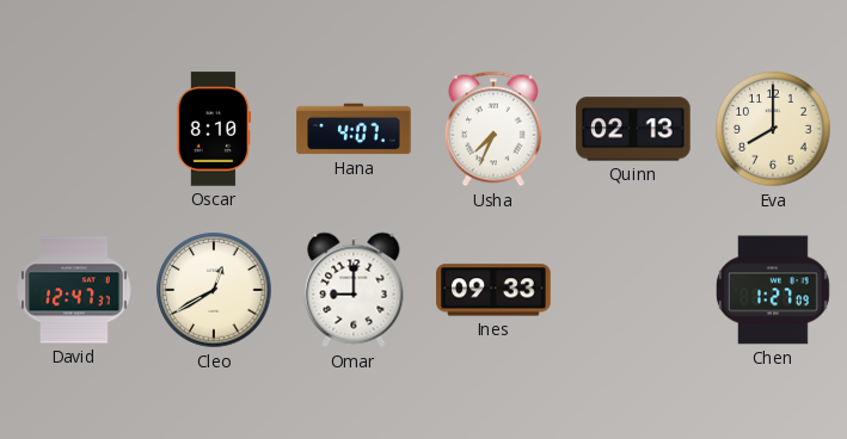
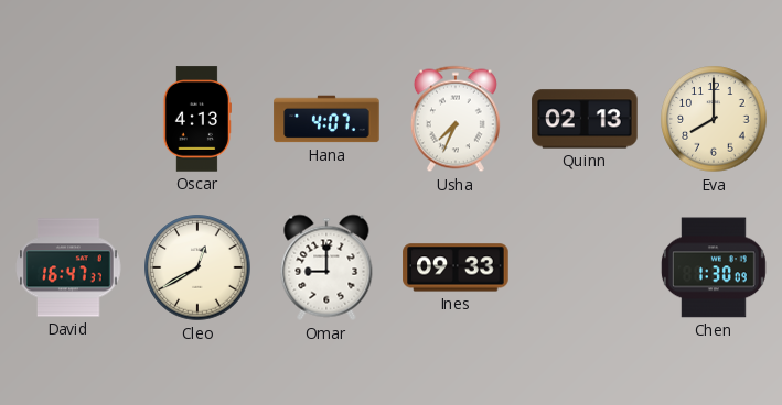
Oscar: 8:10 -> 4:13
David: 12:47 -> 16:47
Chen: 1:27 -> 1:30
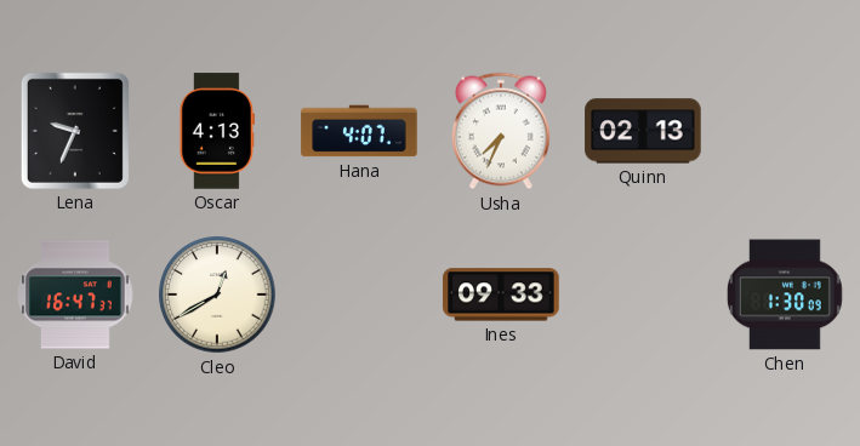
Lena: none -> 9:34
Eva: 8:00 -> none
Omar: 9:00 -> none
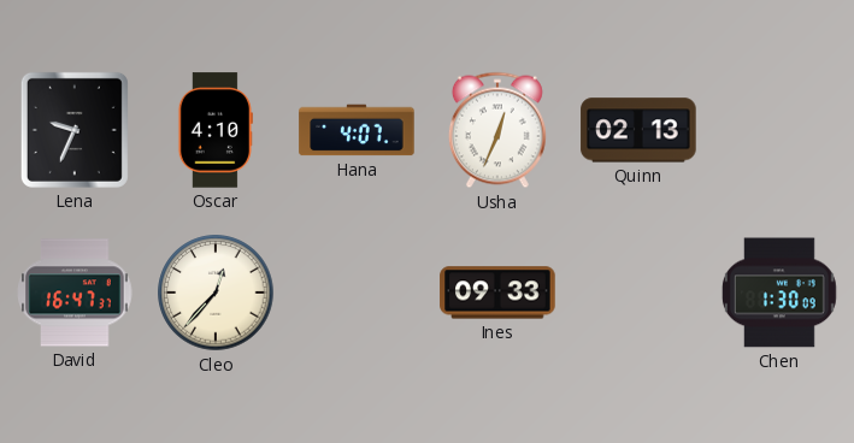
Oscar: 4:13 -> 4:10
Usha: 7:34 -> 12:34
Cleo: 12:40 -> 12:37
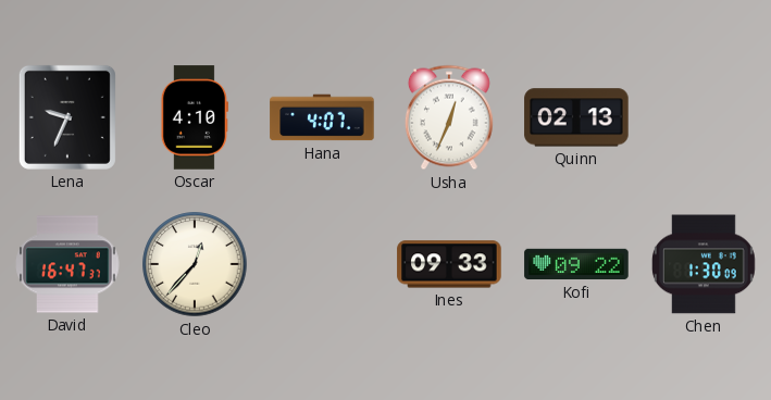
Kofi: none -> 09:22
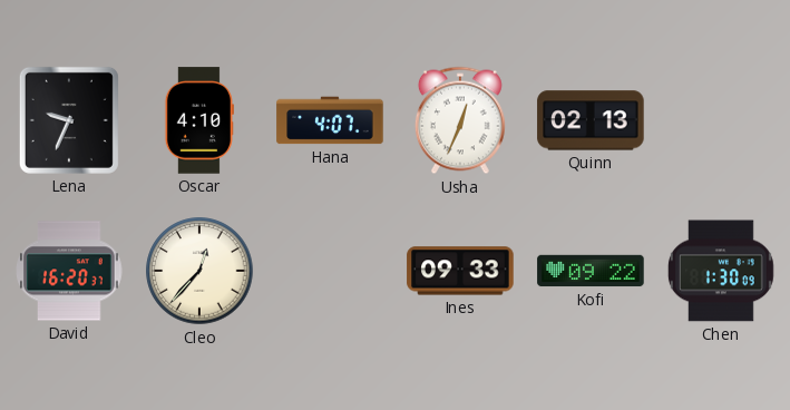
David: 16:47 -> 16:20
